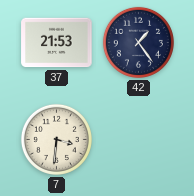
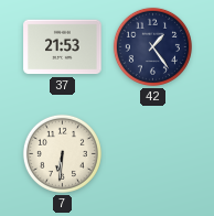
7: 3:31 -> 6:31
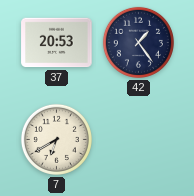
37: 21:53 -> 20:53
7: 6:31 -> 6:40
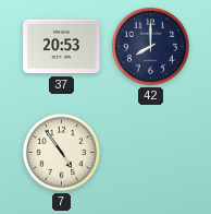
42: 1:24 -> 8:00
7: 6:40 -> 4:54
